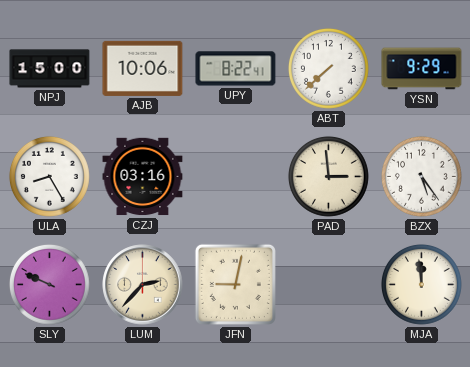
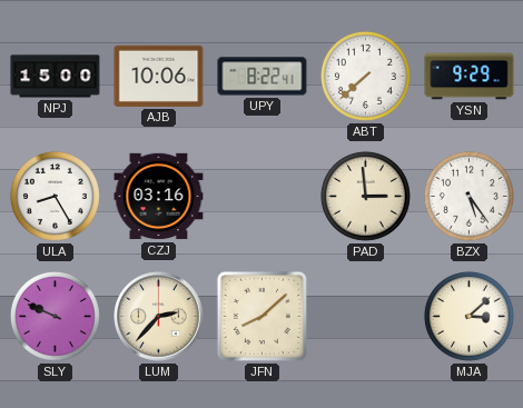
JFN: 9:02 -> 8:08
MJA: 11:59 -> 3:08
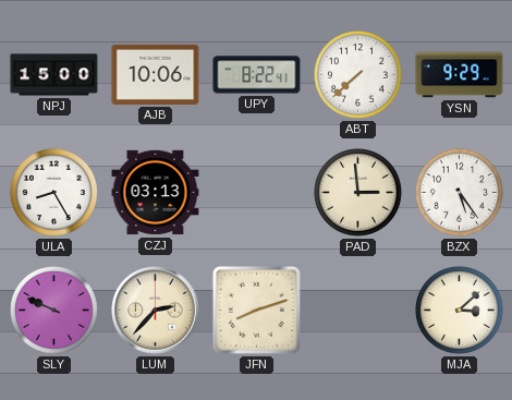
CZJ: 03:16 -> 03:13
JFN: 8:08 -> 8:12
